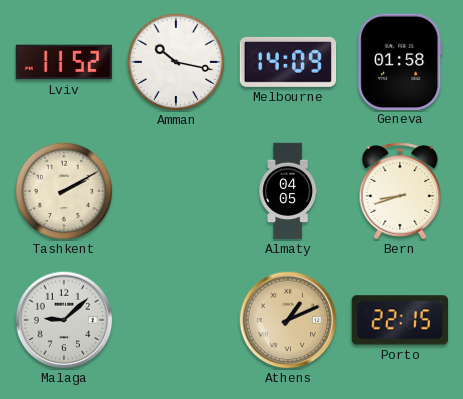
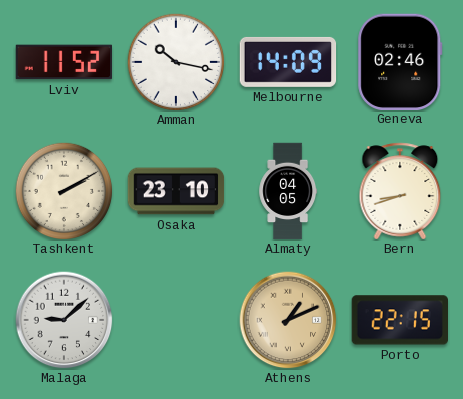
Geneva: 01:58 -> 02:46
Osaka: none -> 23:10
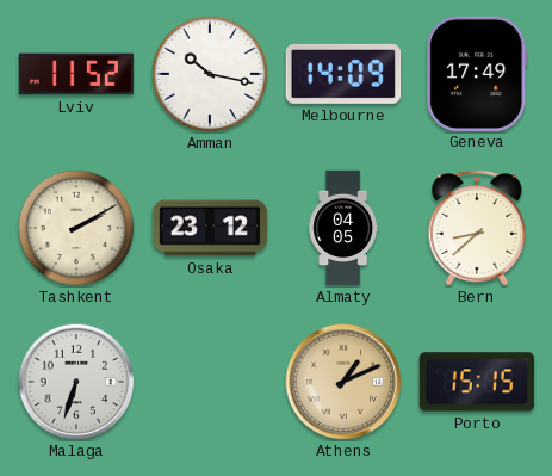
Geneva: 02:46 -> 17:49
Osaka: 23:10 -> 23:12
Bern: 8:42 -> 8:38
Malaga: 9:08 -> 6:33
Porto: 22:15 -> 15:15
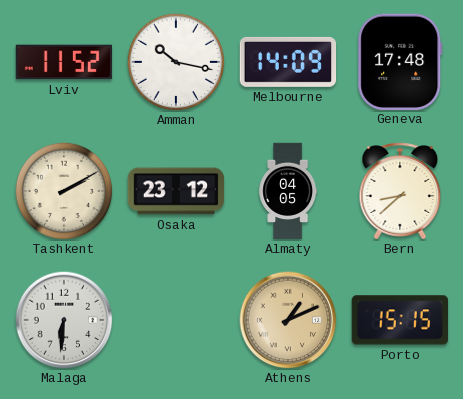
Geneva: 17:49 -> 17:48
Malaga: 6:33 -> 6:31
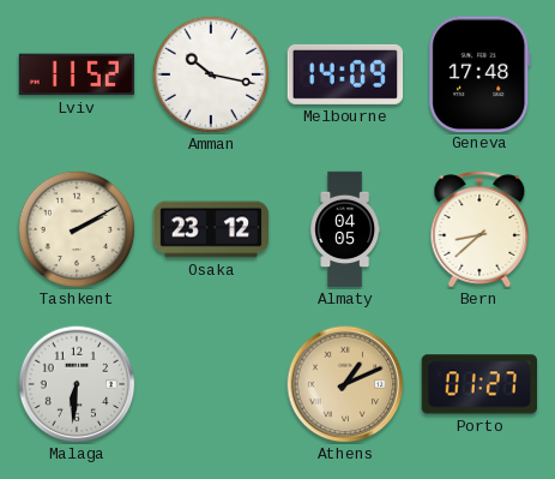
Porto: 15:15 -> 01:27
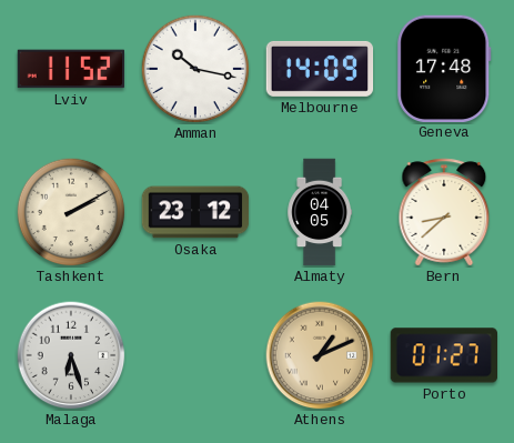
Malaga: 6:31 -> 6:27
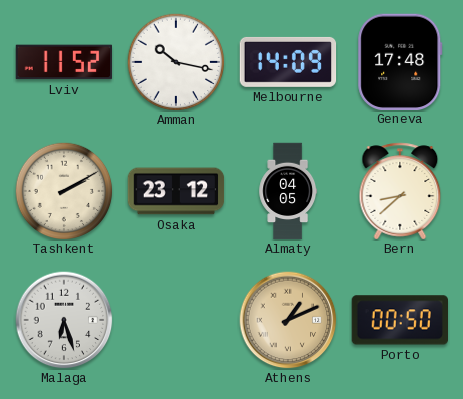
Porto: 01:27 -> 00:50
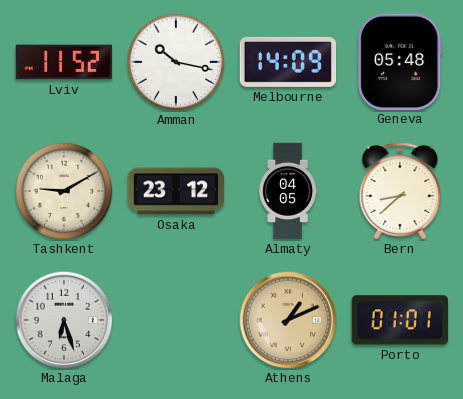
Geneva: 17:48 -> 05:48
Tashkent: 2:10 -> 9:10
Porto: 00:50 -> 01:01
